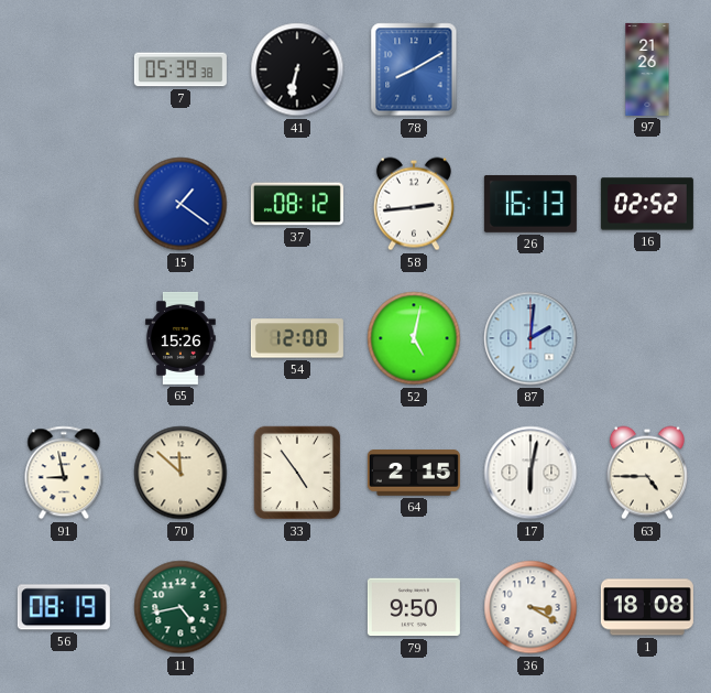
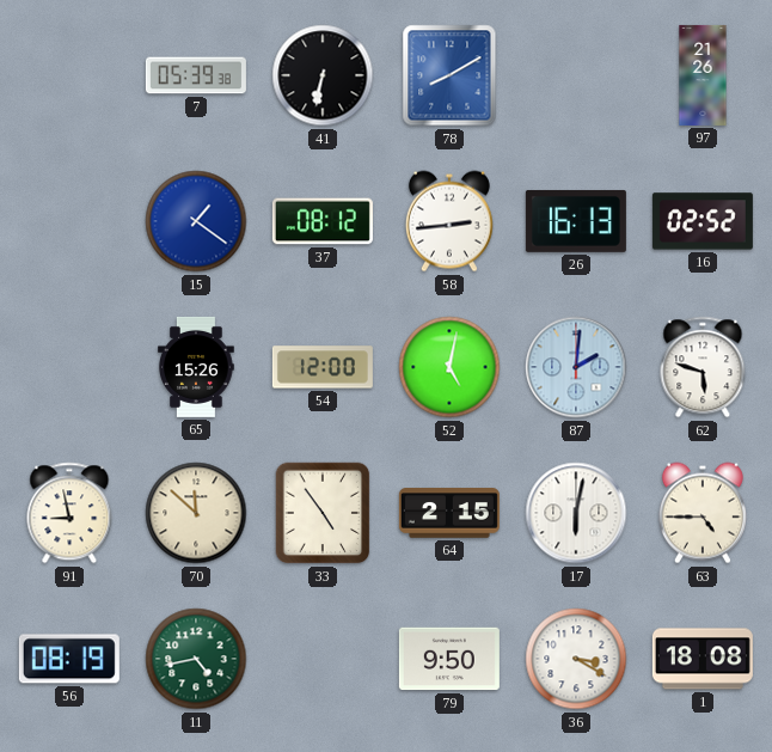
62: none -> 5:48
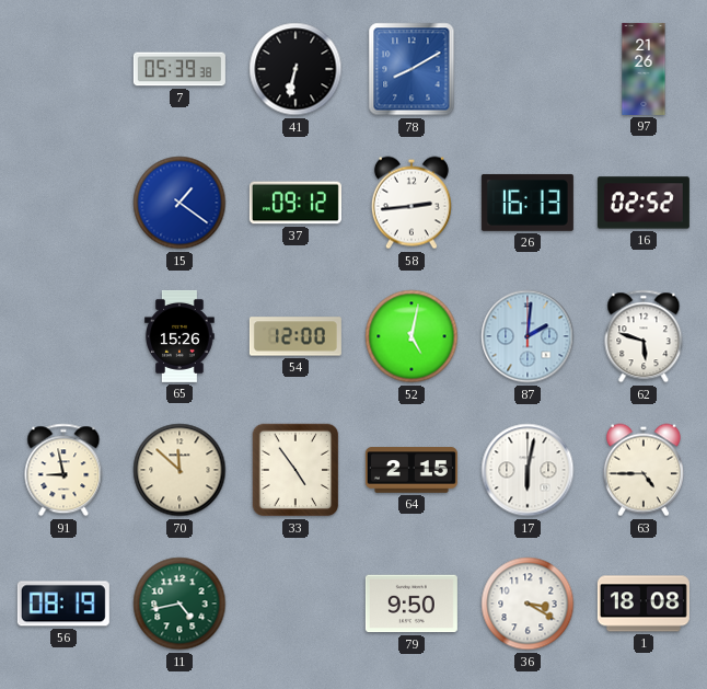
37: 08:12 -> 09:12
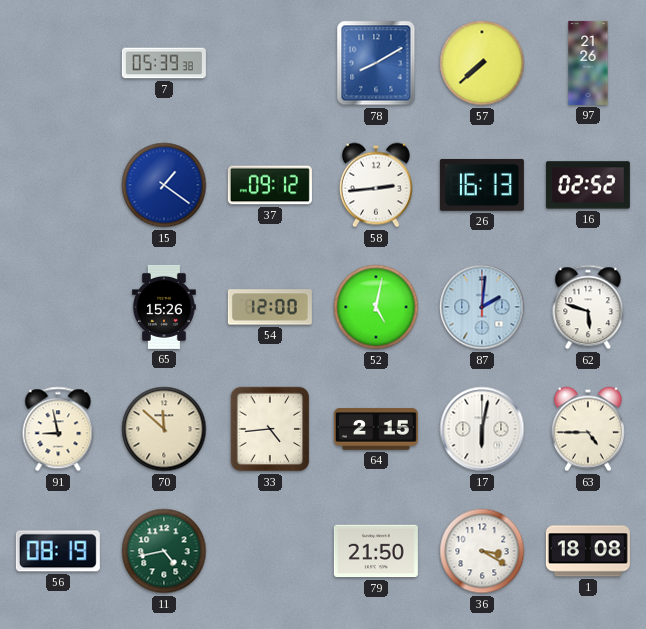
41: 6:32 -> none
57: none -> 7:38
33: 4:54 -> 4:44
79: 9:50 -> 21:50
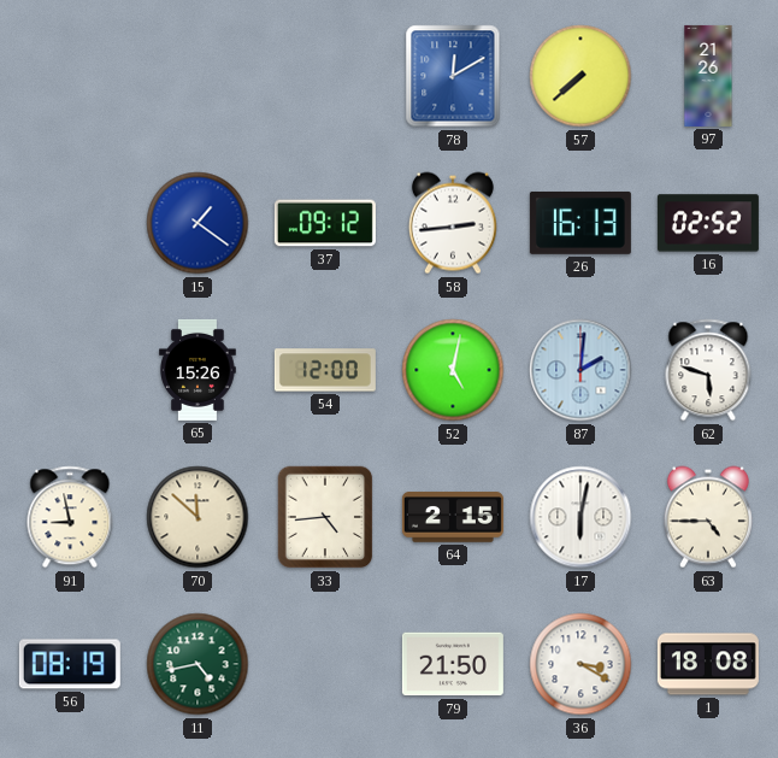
7: 05:39 -> none
78: 8:10 -> 12:10
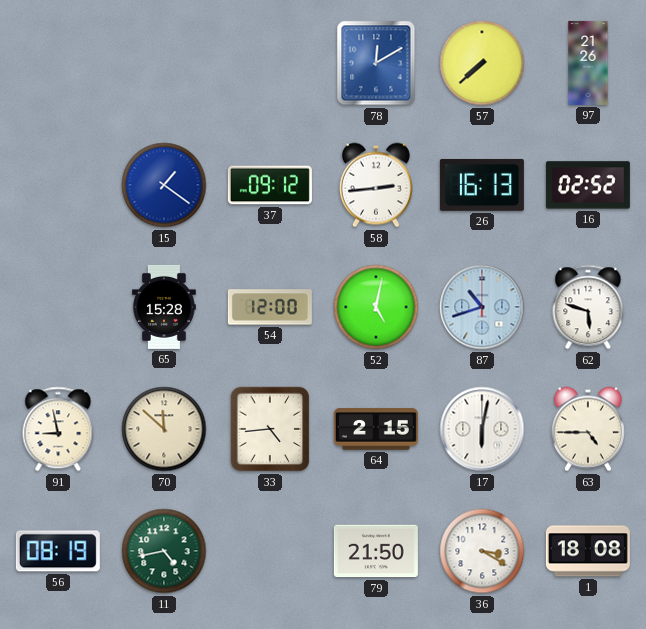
65: 15:26 -> 15:28
87: 2:01 -> 10:42
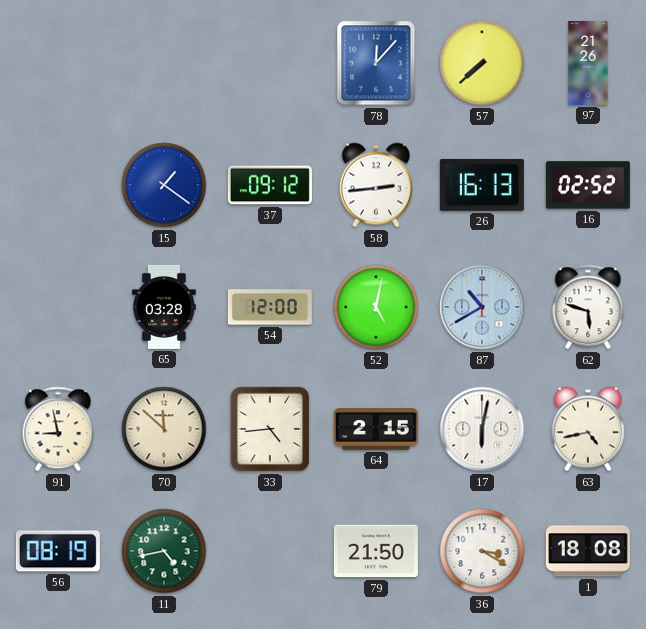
78: 12:10 -> 12:07
65: 15:28 -> 03:28
87: 10:42 -> 10:40
63: 4:45 -> 4:43
